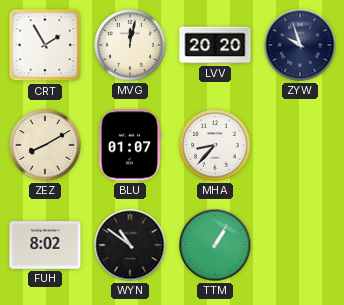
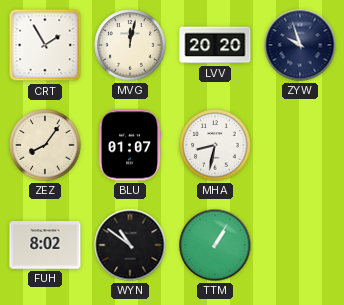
ZEZ: 8:10 -> 8:06
MHA: 8:37 -> 8:32
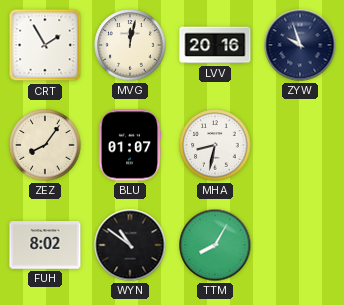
LVV: 20:20 -> 20:16
TTM: 1:05 -> 8:05
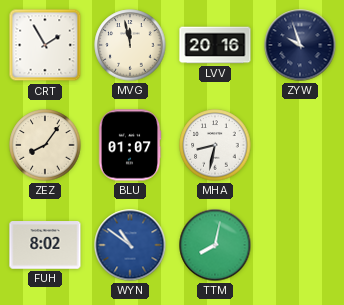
MVG: 12:02 -> 11:58
WYN dial: black -> blue
TTM: 8:05 -> 8:02
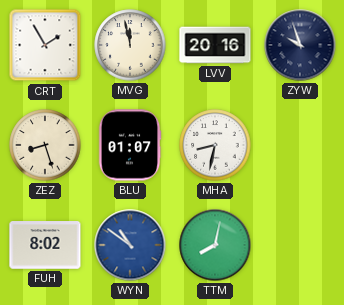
ZEZ: 8:06 -> 8:27
